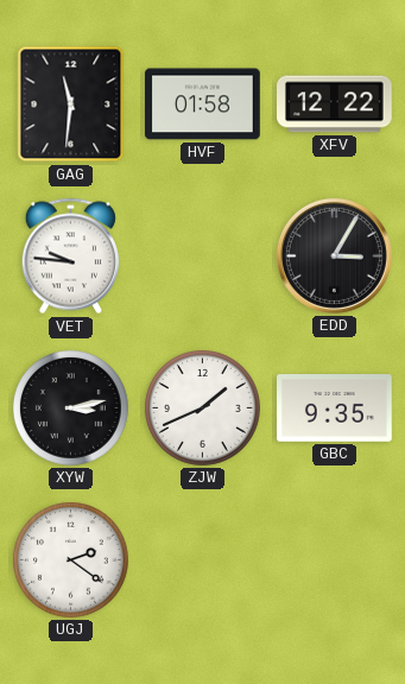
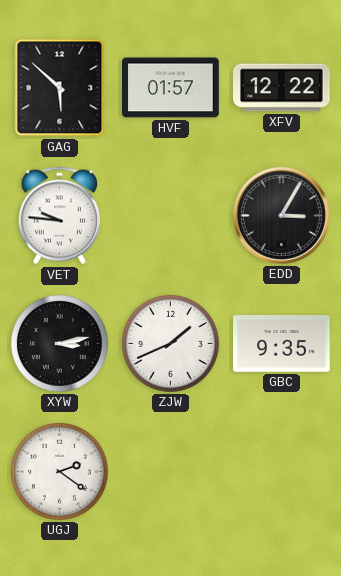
GAG: 11:31 -> 5:52
HVF: 01:58 -> 01:57
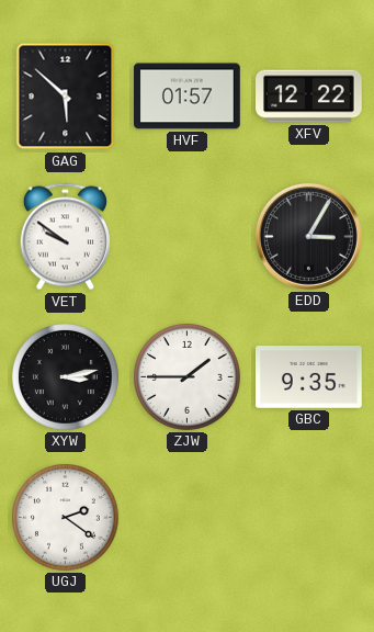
VET: 9:46 -> 9:51
ZJW: 1:41 -> 1:45
